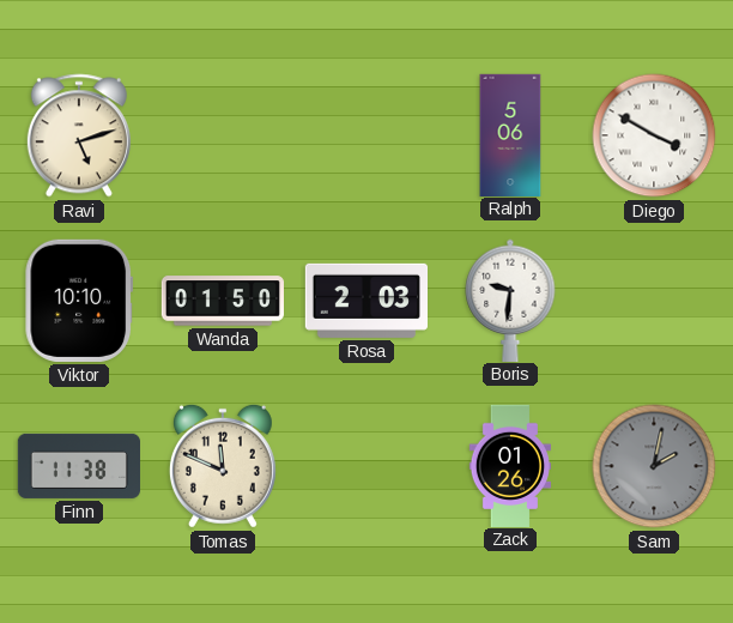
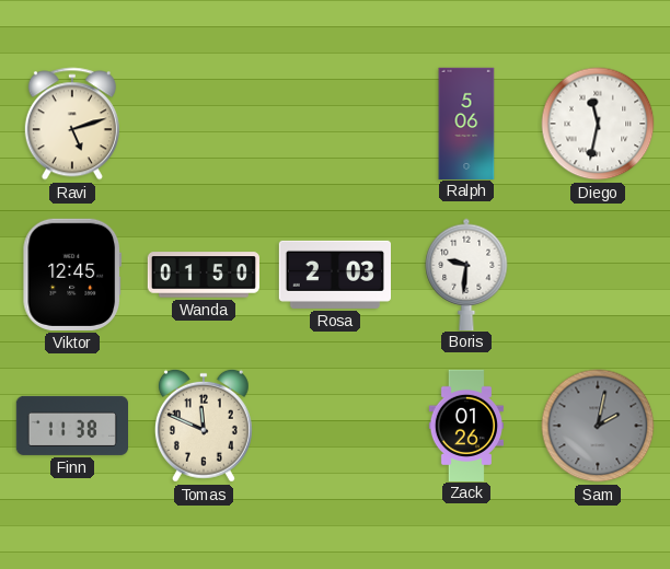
Diego: 3:50 -> 11:32
Viktor: 10:10 -> 12:45
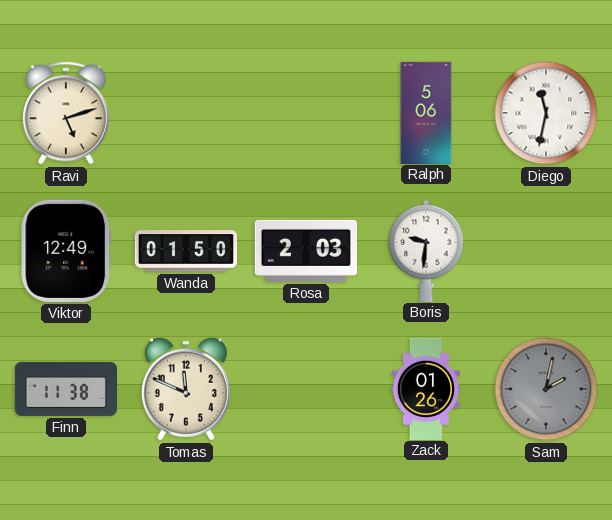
Viktor: 12:45 -> 12:49
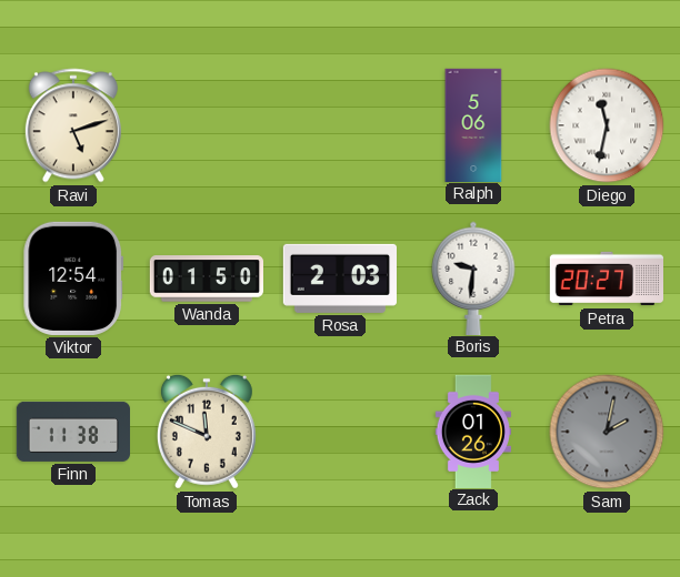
Viktor: 12:49 -> 12:54
Petra: none -> 20:27
